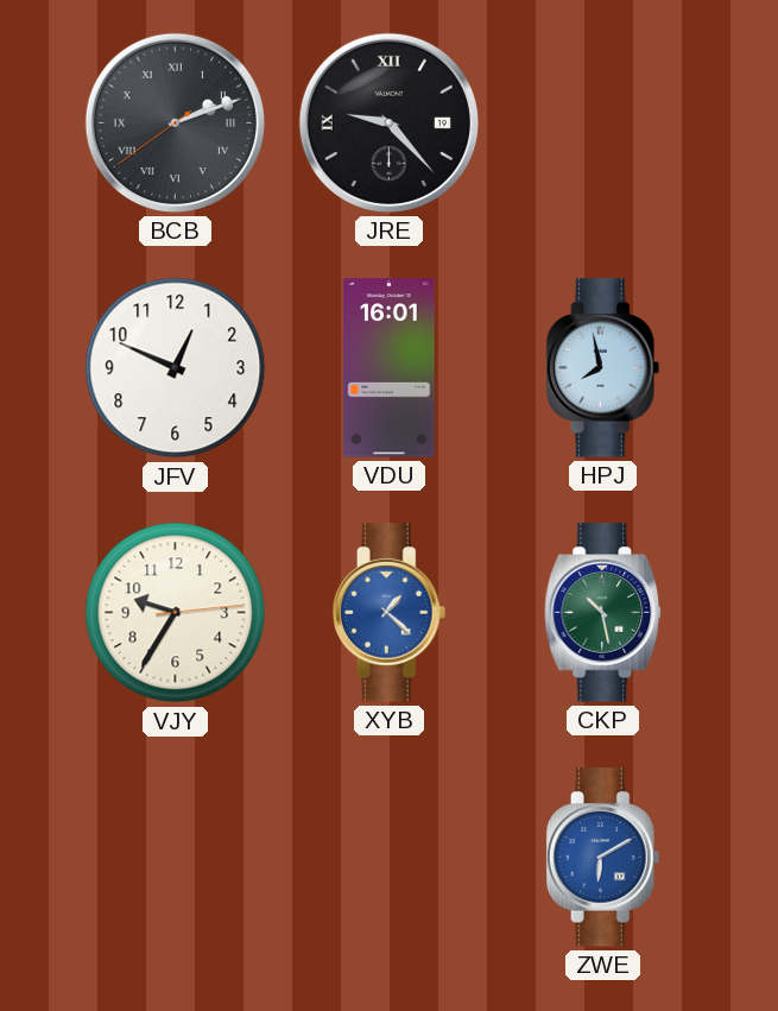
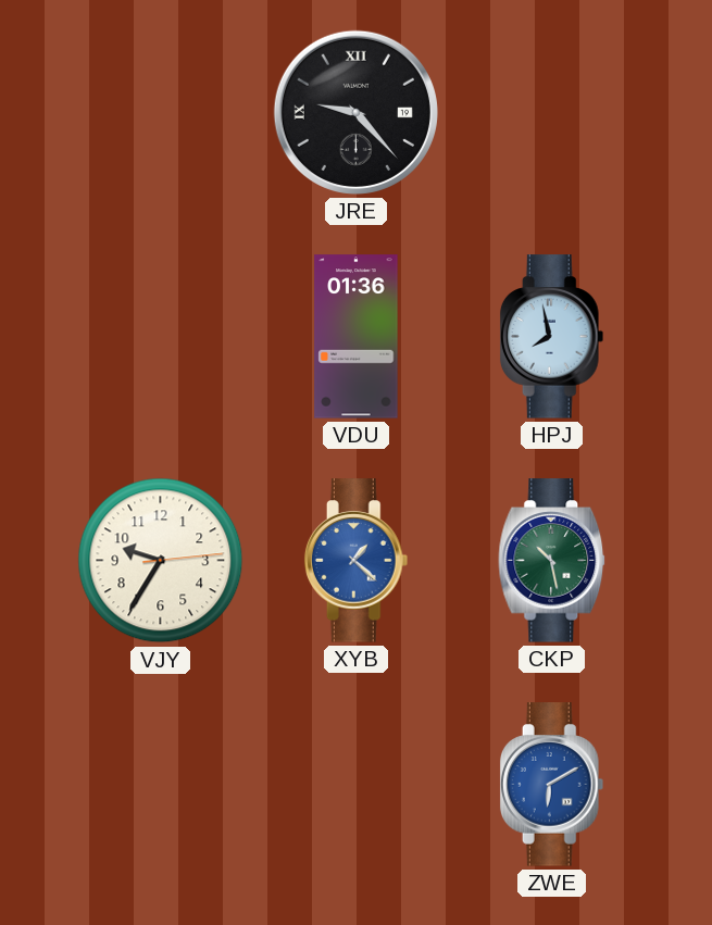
BCB: 2:11 -> none
JFV: 12:49 -> none
VDU: 16:01 -> 01:36
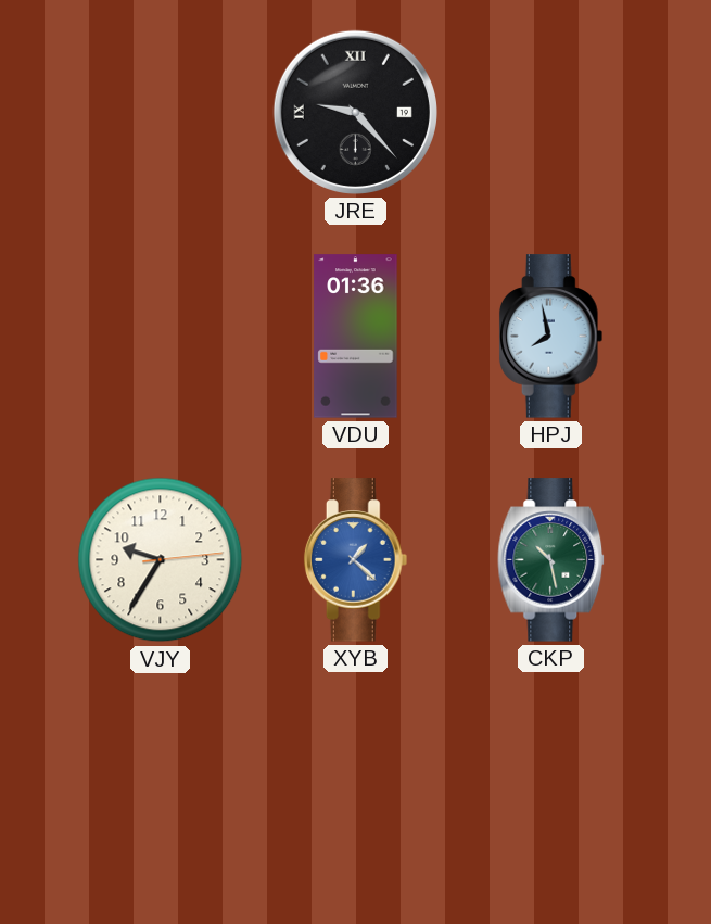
ZWE: 6:10 -> none
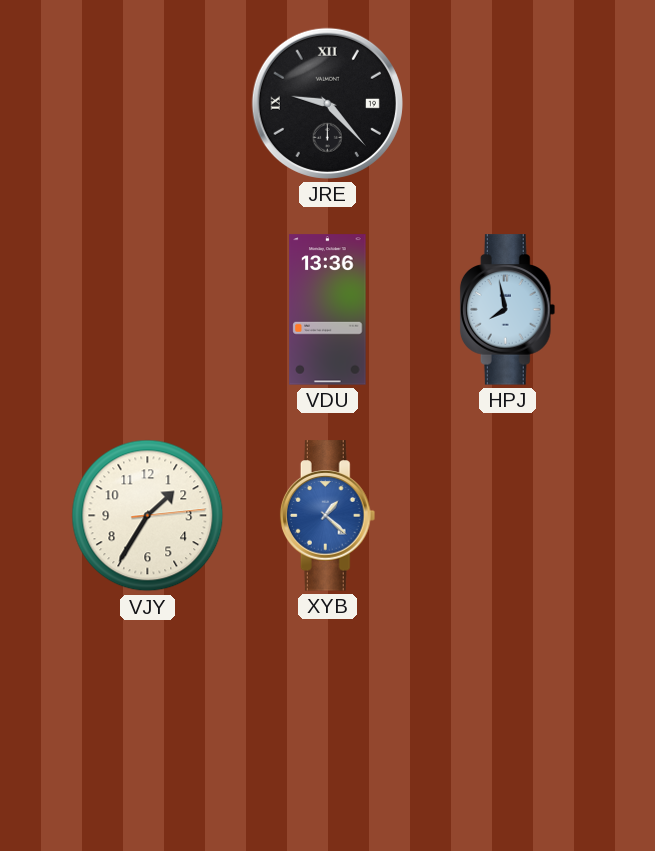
VDU: 01:36 -> 13:36
VJY: 9:35 -> 1:35
CKP: 10:28 -> none
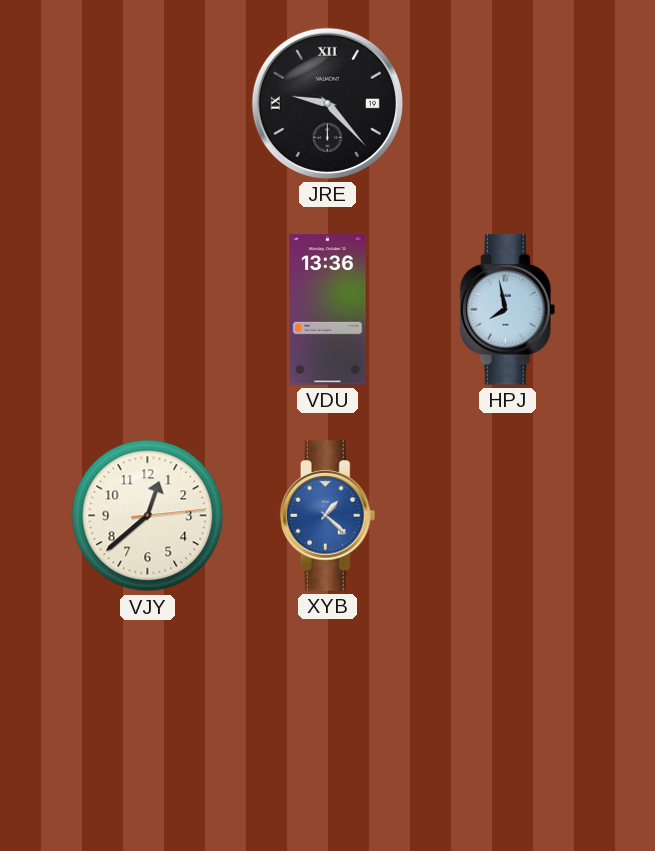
VJY: 1:35 -> 12:38
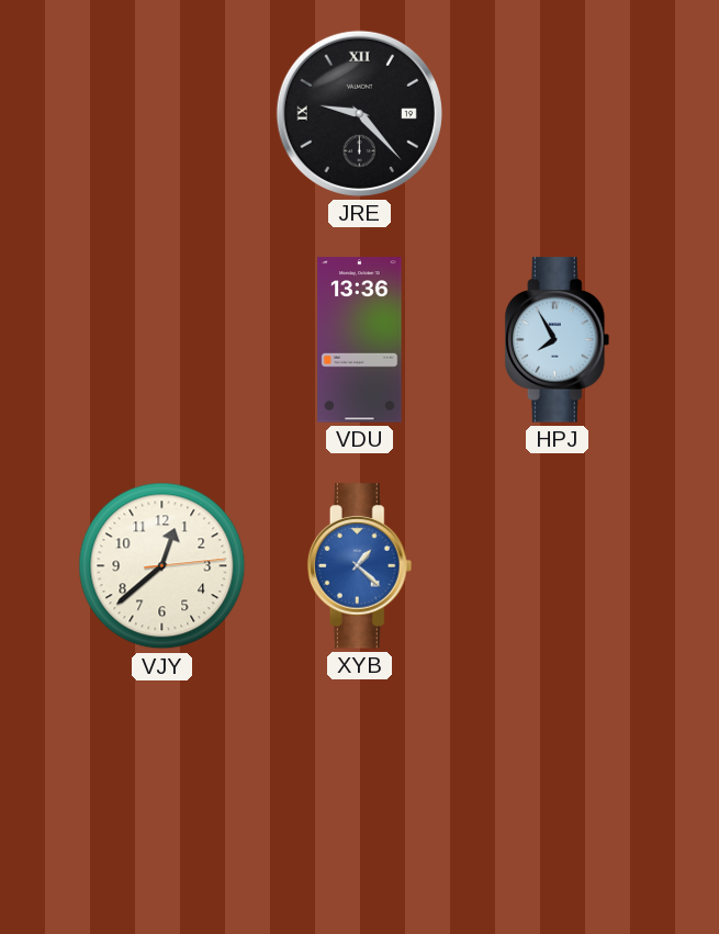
HPJ: 7:58 -> 7:55
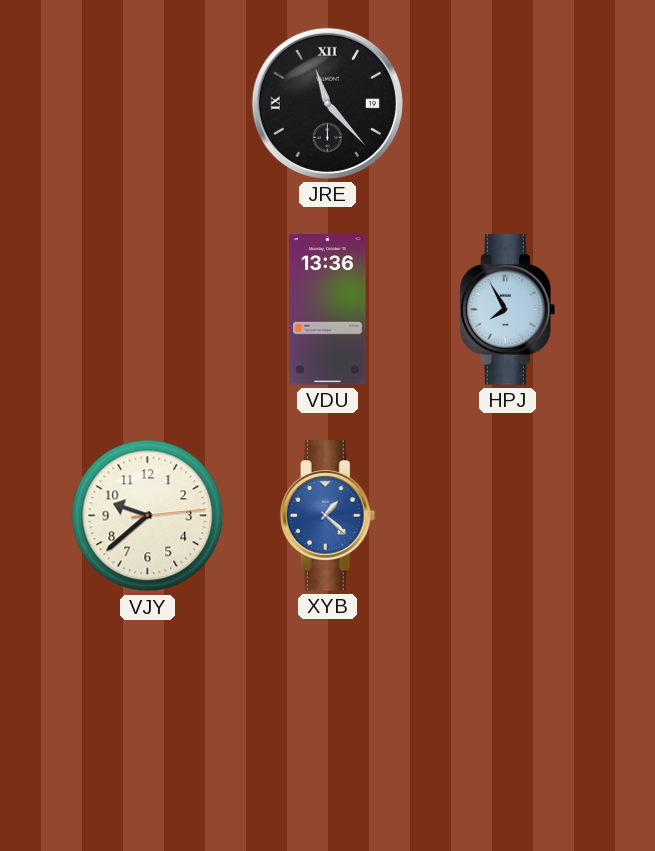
JRE: 9:23 -> 11:23
VJY: 12:38 -> 9:38
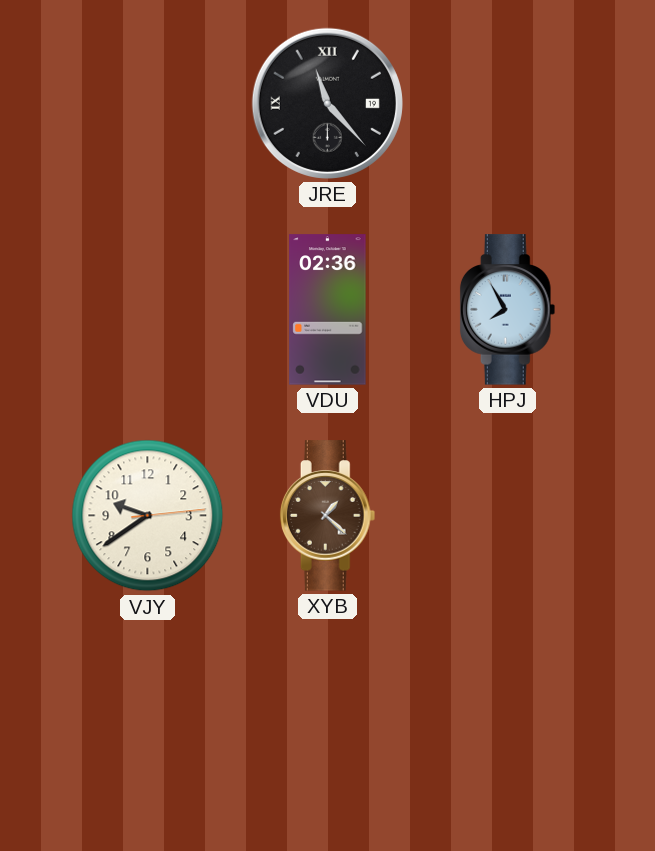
VDU: 13:36 -> 02:36
VJY: 9:38 -> 9:39
XYB dial: blue -> brown
